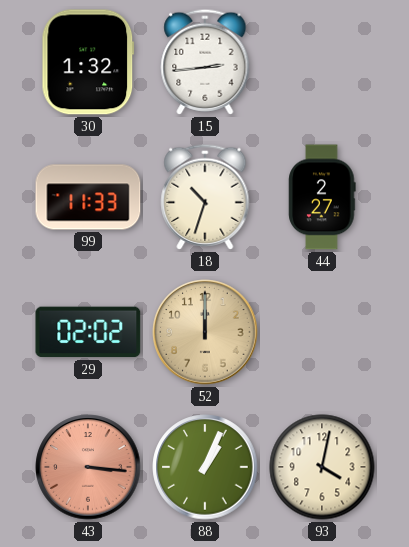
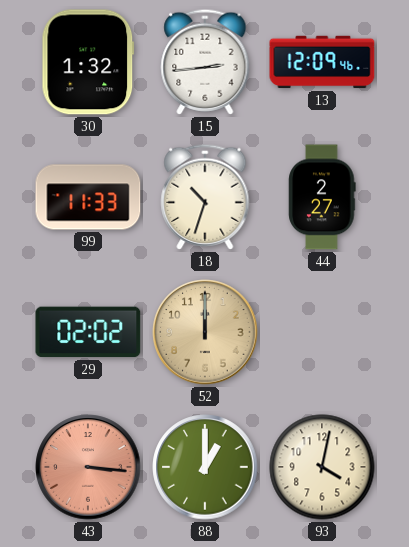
13: none -> 12:09
88: 1:04 -> 1:00
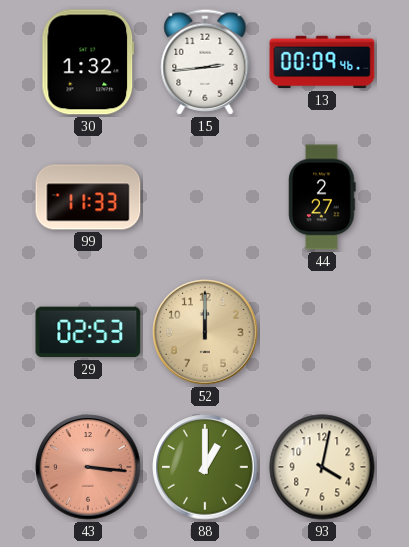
13: 12:09 -> 00:09
18: 10:33 -> none
29: 02:02 -> 02:53
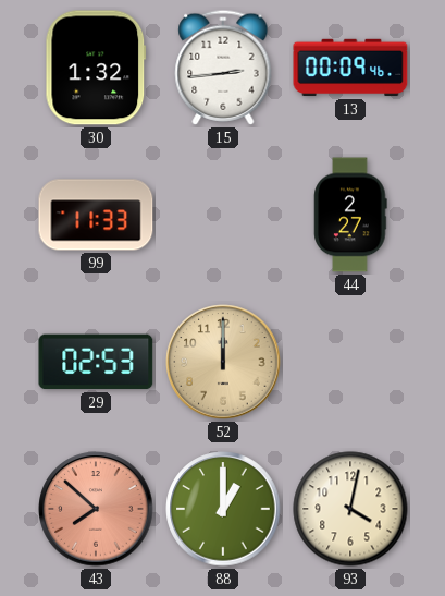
43: 3:16 -> 7:52
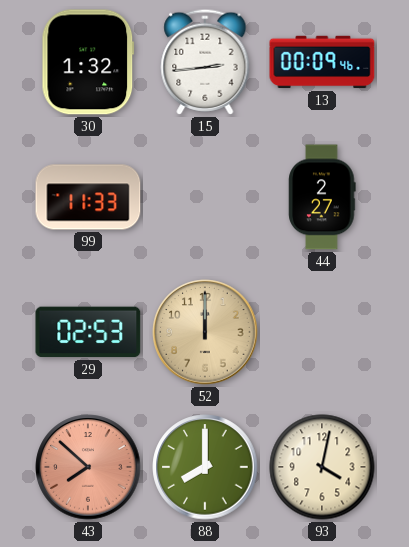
88: 1:00 -> 8:00
